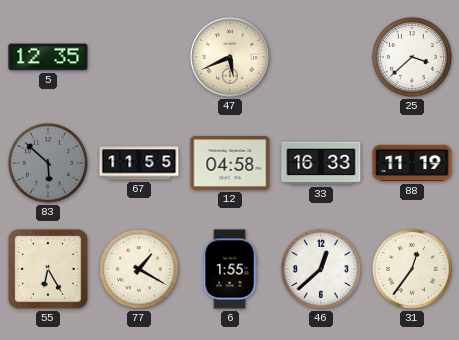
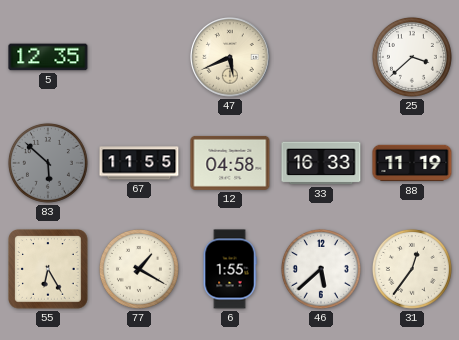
46: 12:38 -> 5:38
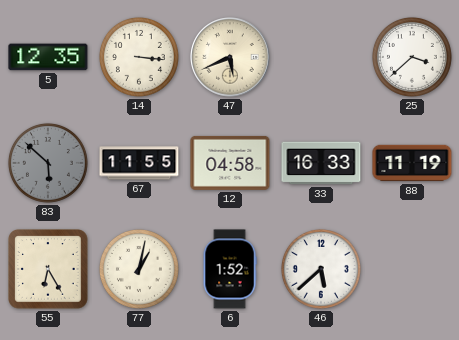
14: none -> 3:16
77: 1:20 -> 1:02
6: 1:55 -> 1:52
31: 12:36 -> none
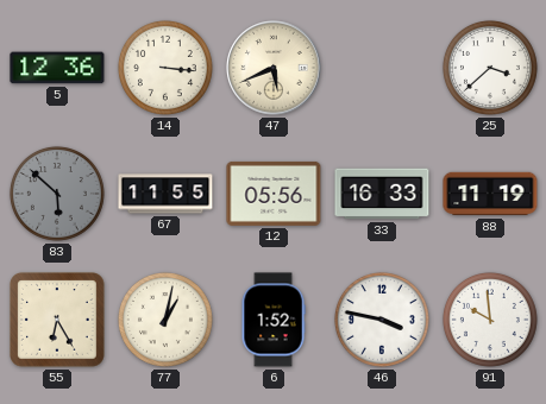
5: 12:35 -> 12:36
12: 04:58 -> 05:56
46: 5:38 -> 3:47
91: none -> 9:59
